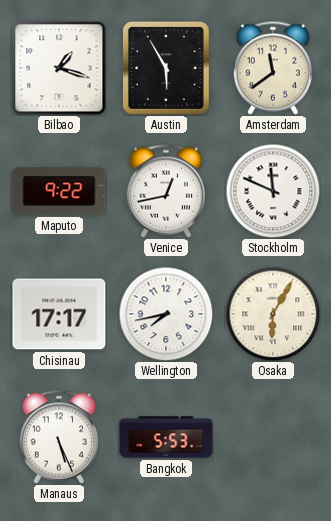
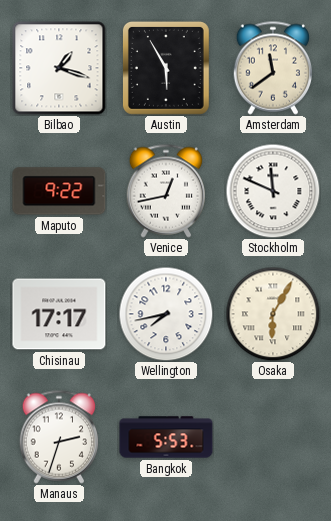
Manaus: 5:26 -> 2:33
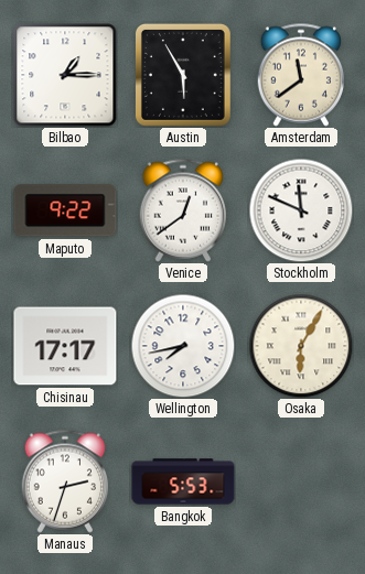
Bilbao: 1:18 -> 1:15
Venice: 12:43 -> 12:39
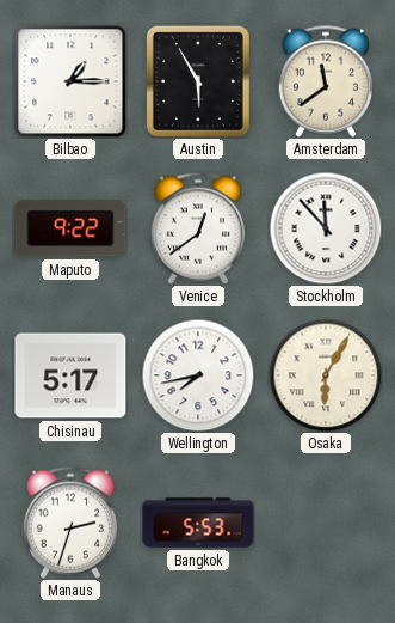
Stockholm: 11:49 -> 11:53
Chisinau: 17:17 -> 5:17
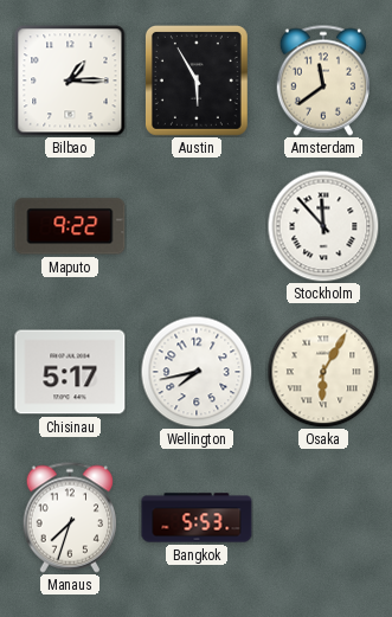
Venice: 12:39 -> none
Manaus: 2:33 -> 7:33
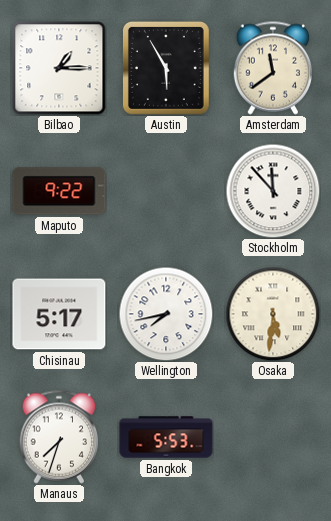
Osaka: 6:05 -> 5:31
